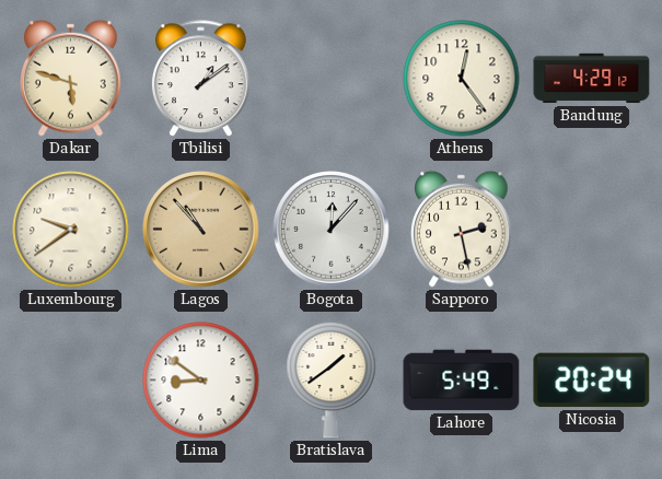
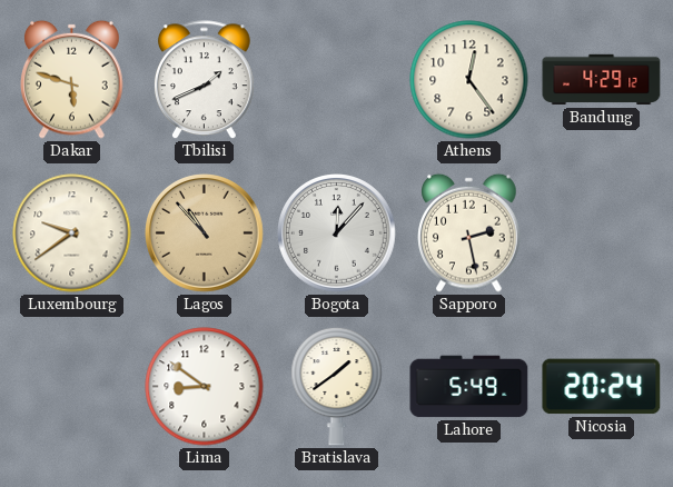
Tbilisi: 1:09 -> 1:41
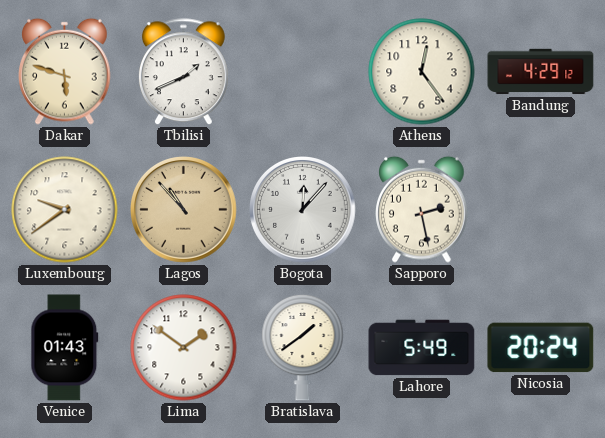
Venice: none -> 01:43
Lima: 8:51 -> 1:51
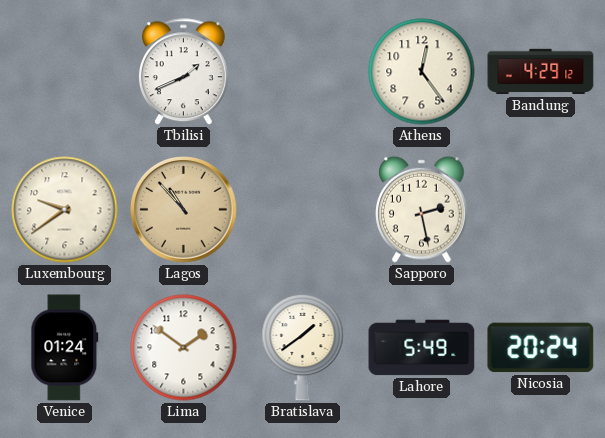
Dakar: 5:48 -> none
Bogota: 12:07 -> none
Venice: 01:43 -> 01:24
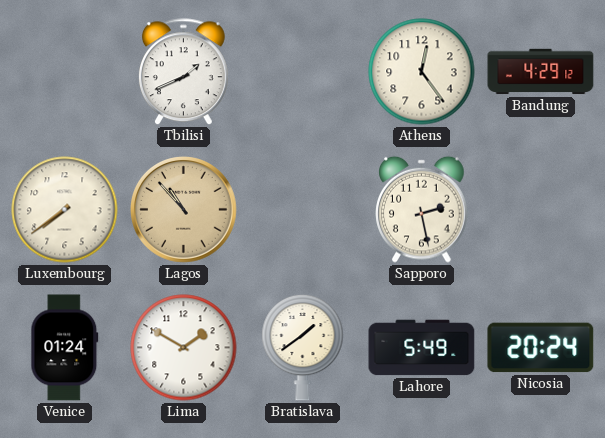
Luxembourg: 9:39 -> 7:39
Lima: 1:51 -> 1:50
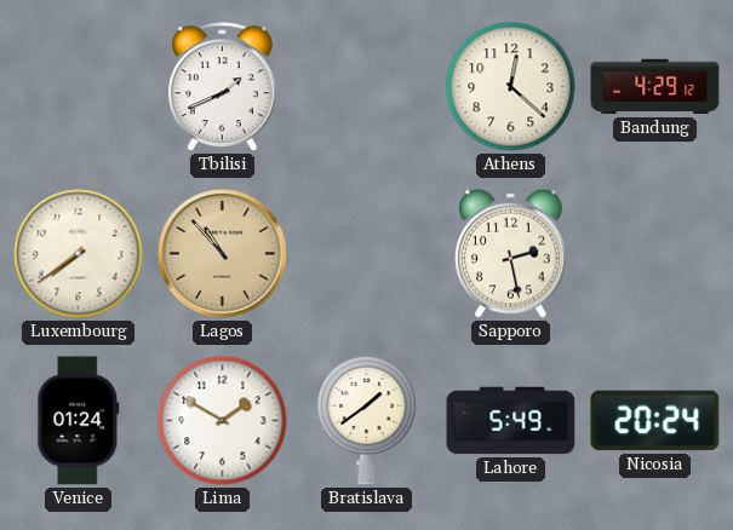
Athens: 12:24 -> 12:22
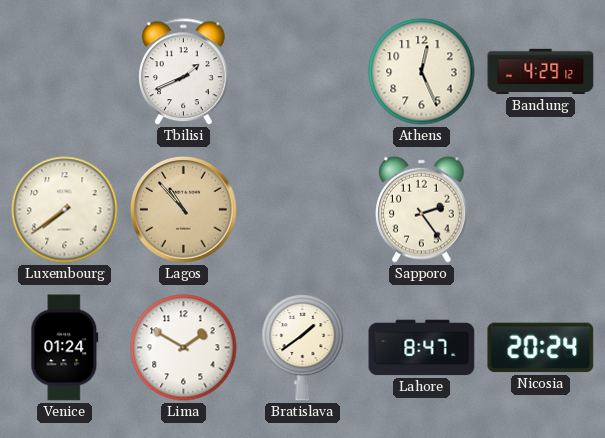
Athens: 12:22 -> 12:26
Sapporo: 2:28 -> 2:24
Lahore: 5:49 -> 8:47
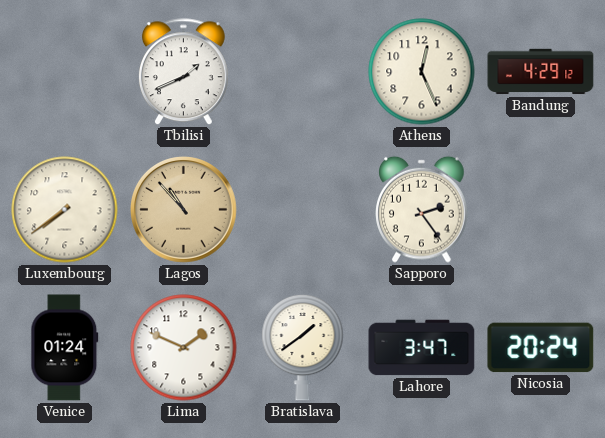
Lima: 1:50 -> 1:49
Lahore: 8:47 -> 3:47
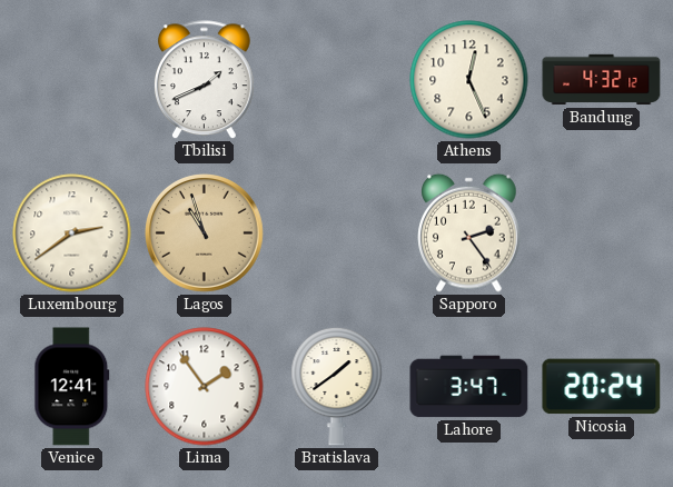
Bandung: 4:29 -> 4:32
Luxembourg: 7:39 -> 2:39
Lagos: 10:53 -> 10:57
Venice: 01:24 -> 12:41
Lima: 1:49 -> 1:54
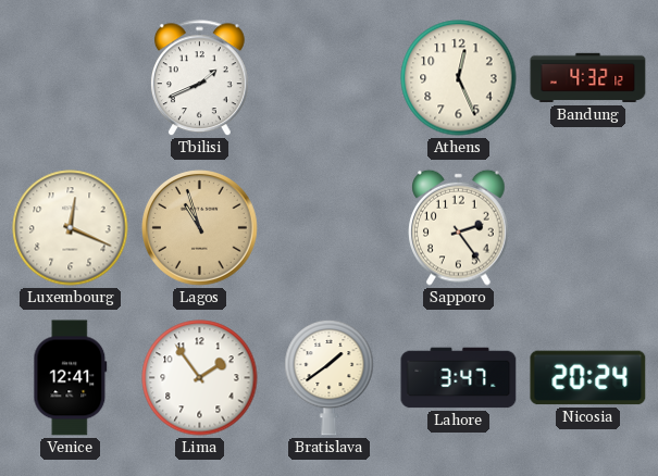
Luxembourg: 2:39 -> 12:19
